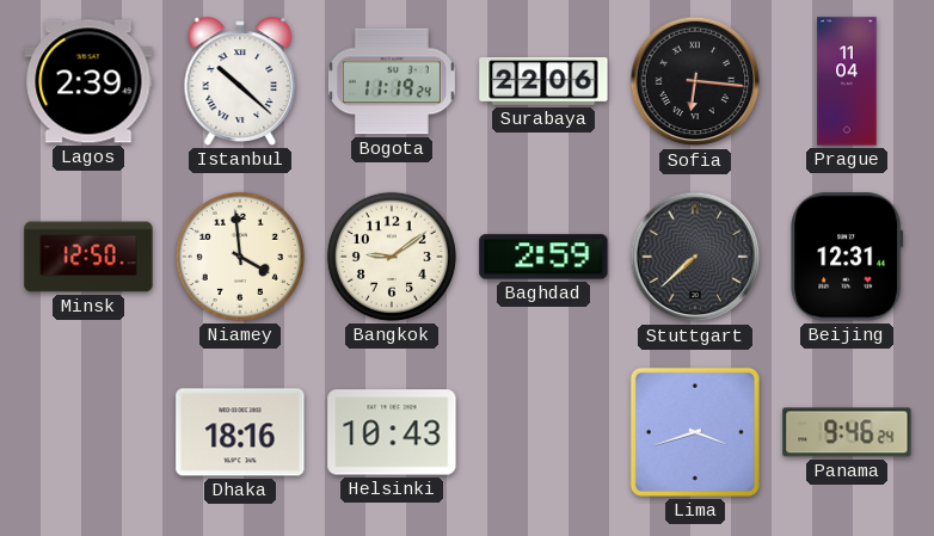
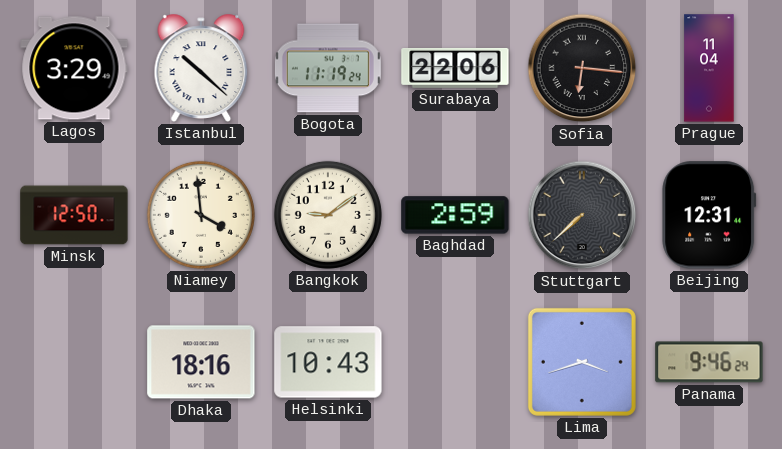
Lagos: 2:39 -> 3:29
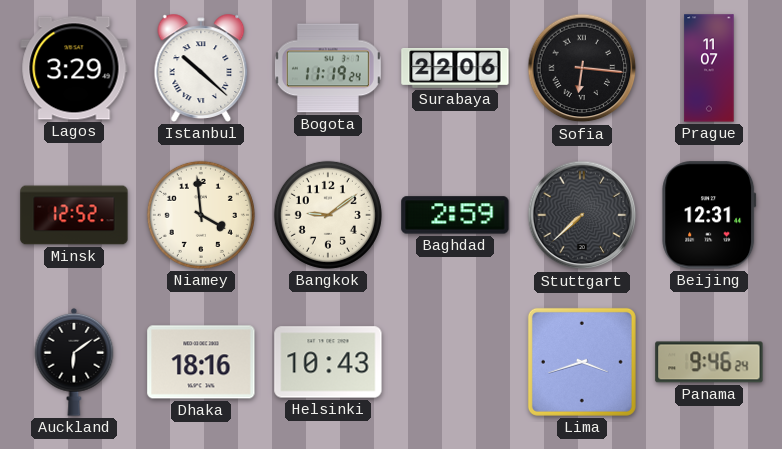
Prague: 11:04 -> 11:07
Minsk: 12:50 -> 12:52
Auckland: none -> 6:09
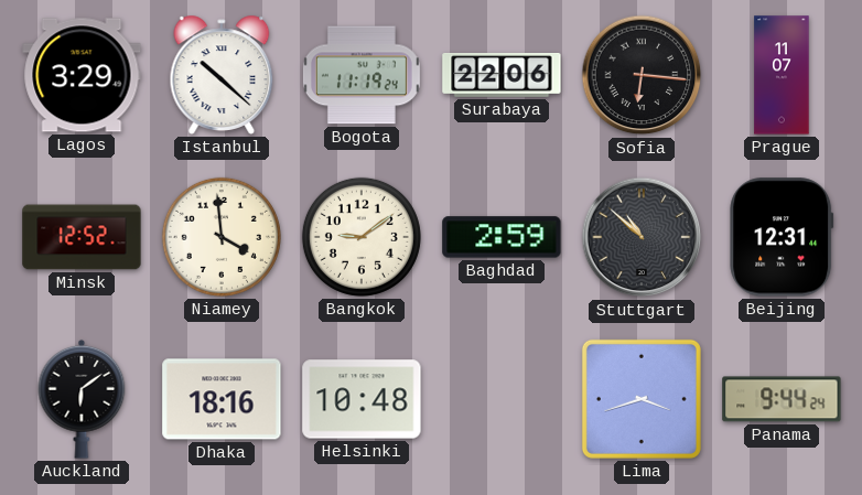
Stuttgart: 7:38 -> 10:52
Helsinki: 10:43 -> 10:48
Panama: 9:46 -> 9:44
